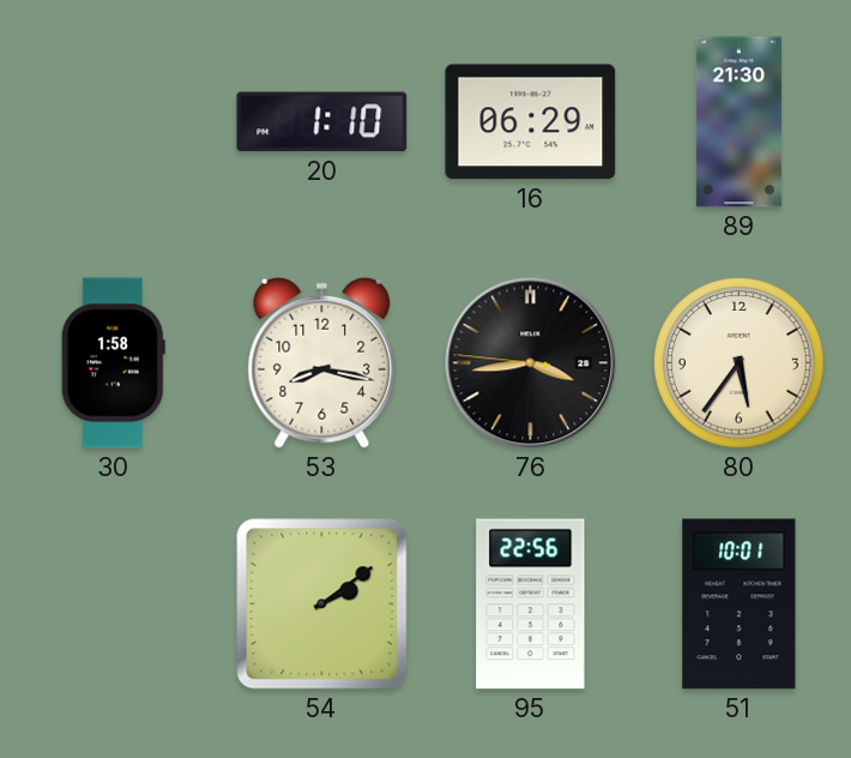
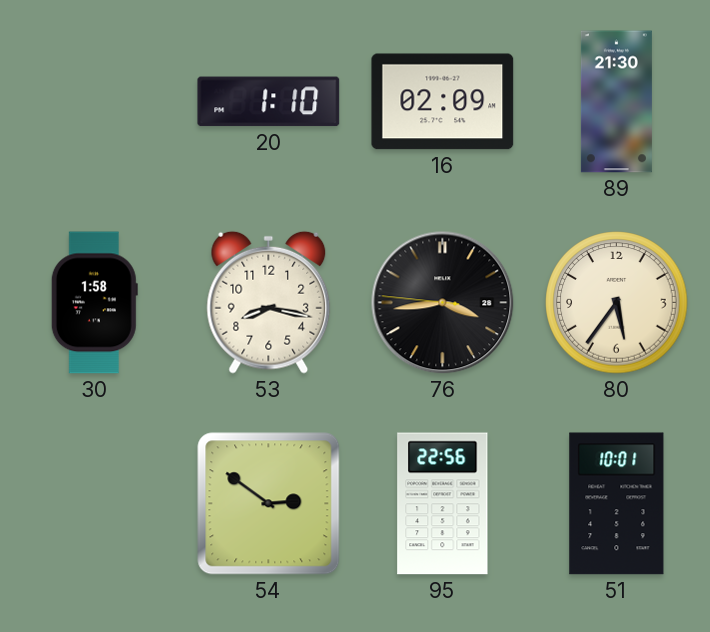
16: 06:29 -> 02:09
54: 2:09 -> 2:51
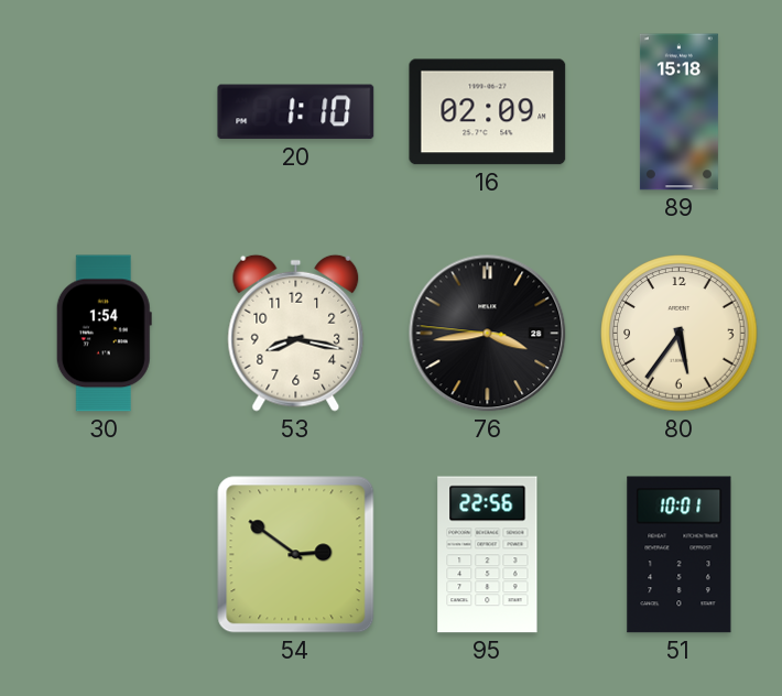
89: 21:30 -> 15:18
30: 1:58 -> 1:54
